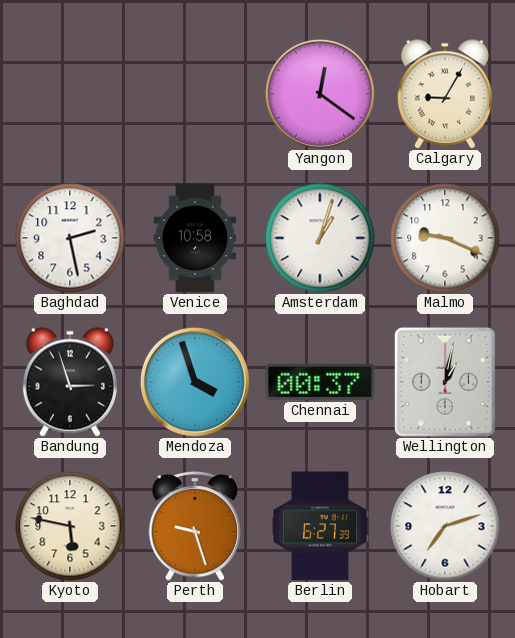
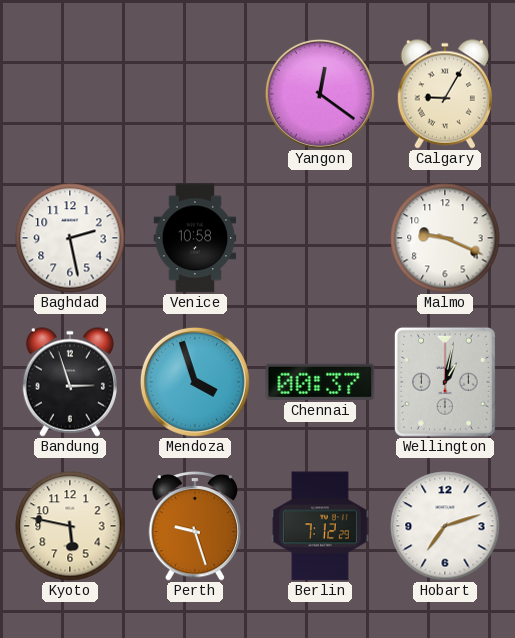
Amsterdam: 1:03 -> none
Berlin: 6:27 -> 7:12
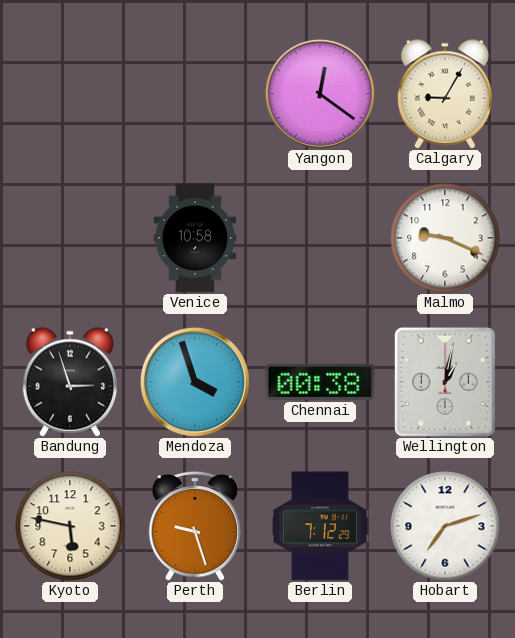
Baghdad: 2:28 -> none
Chennai: 00:37 -> 00:38
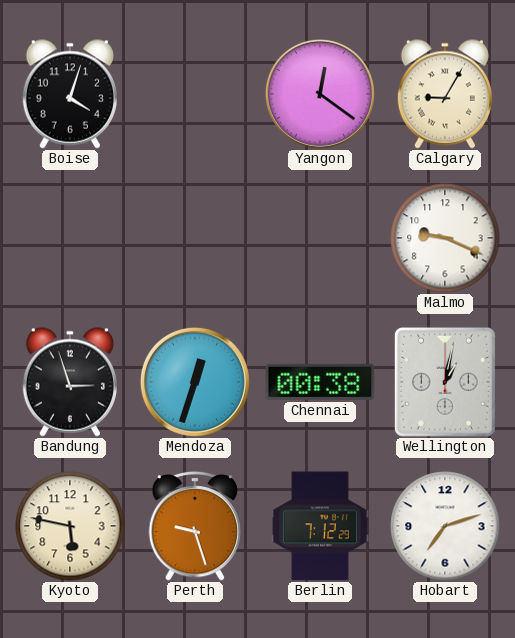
Boise: none -> 4:03
Venice: 10:58 -> none
Mendoza: 3:57 -> 12:33
